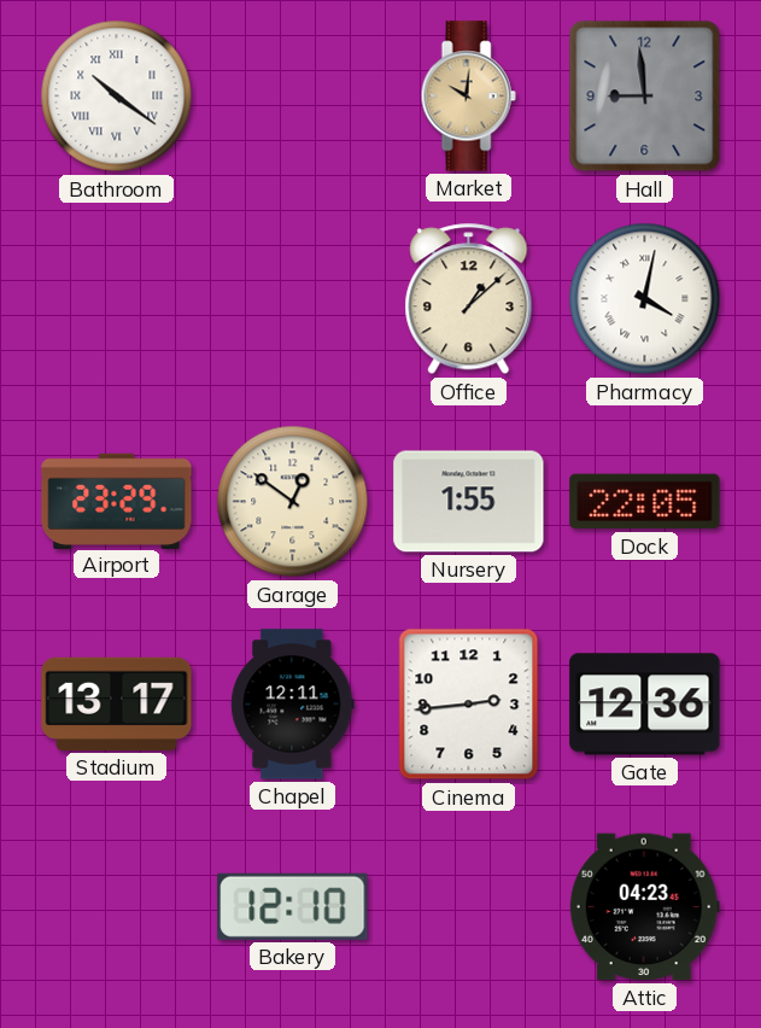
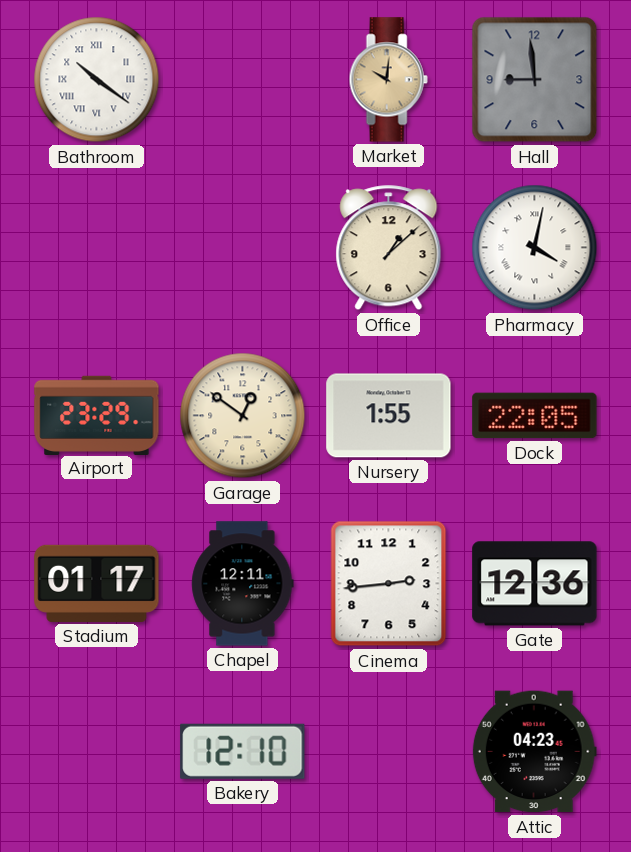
Stadium: 13:17 -> 01:17
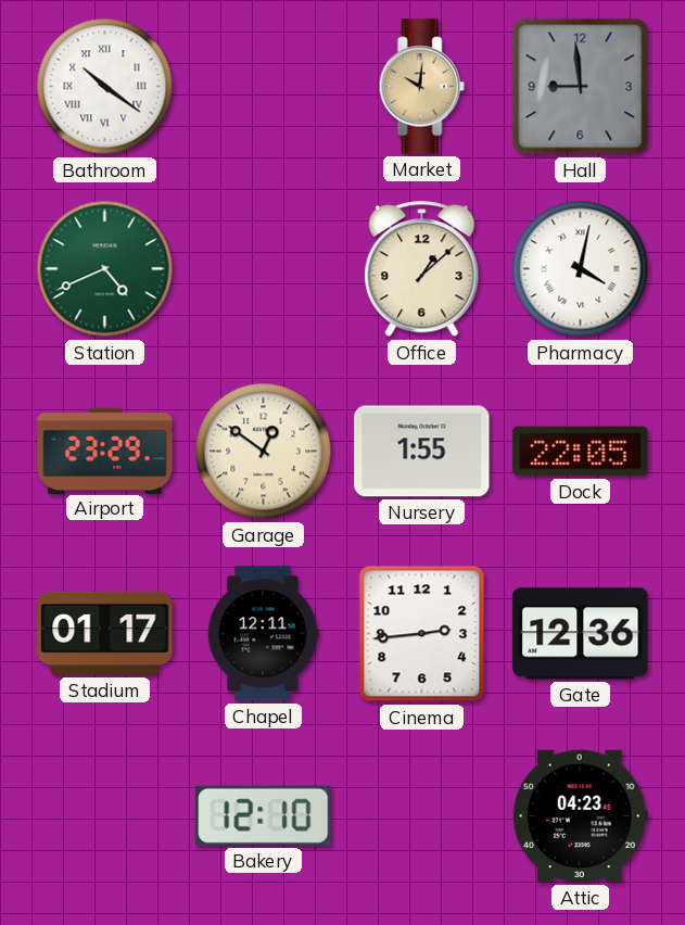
Station: none -> 4:41
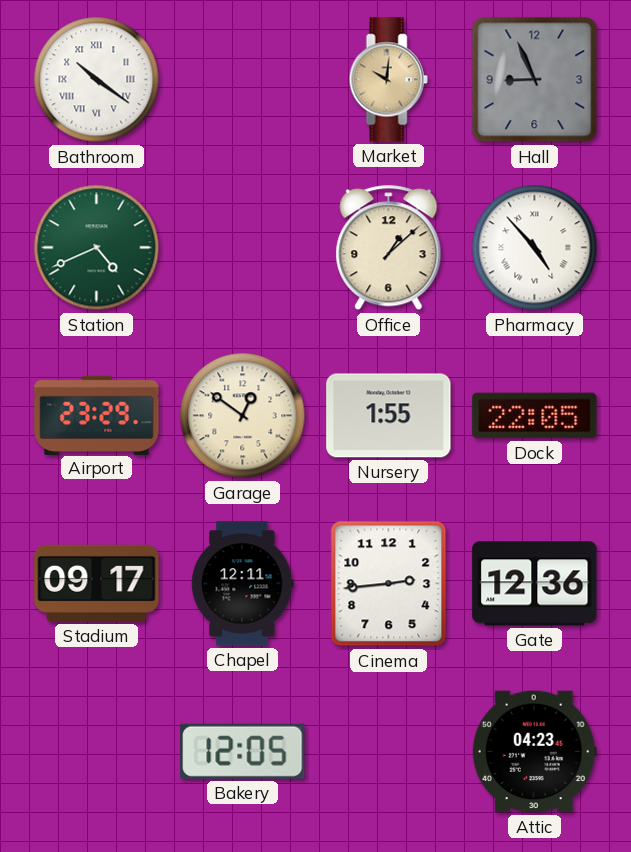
Hall: 8:59 -> 8:56
Pharmacy: 4:02 -> 4:53
Stadium: 01:17 -> 09:17
Bakery: 12:10 -> 12:05
